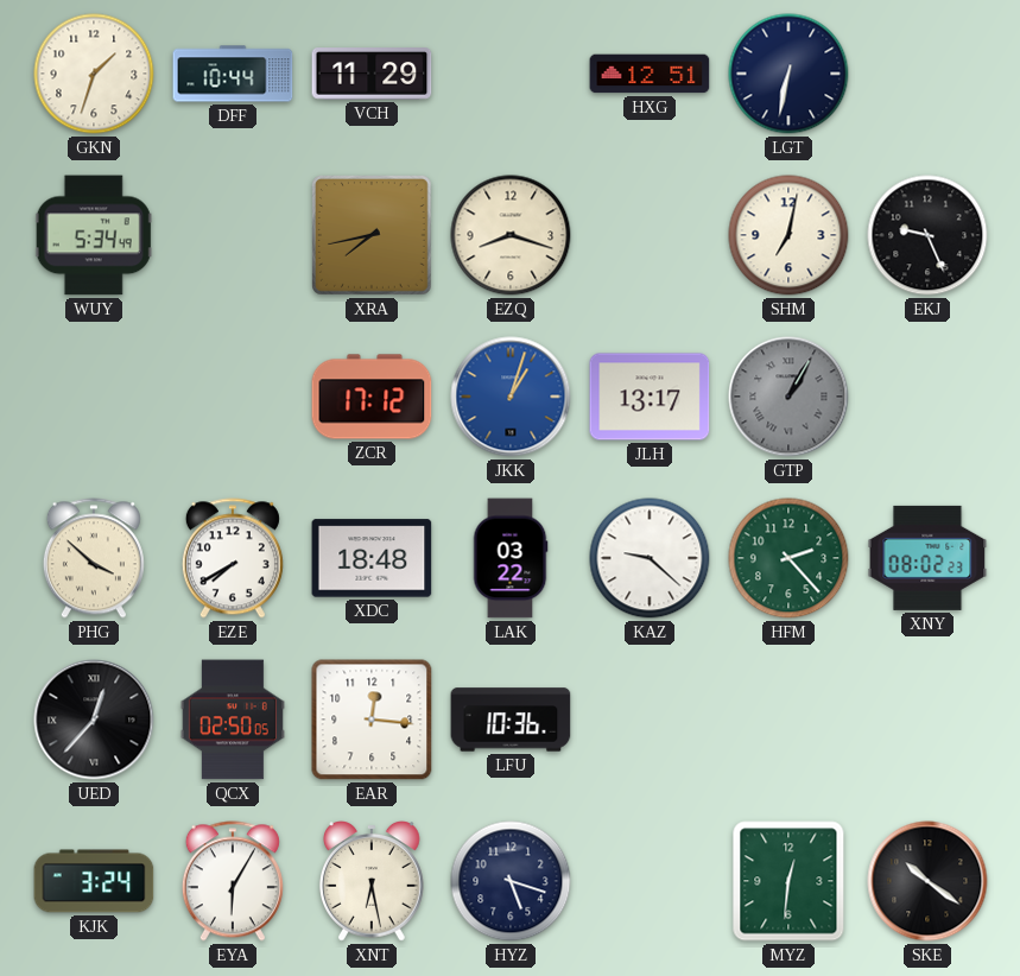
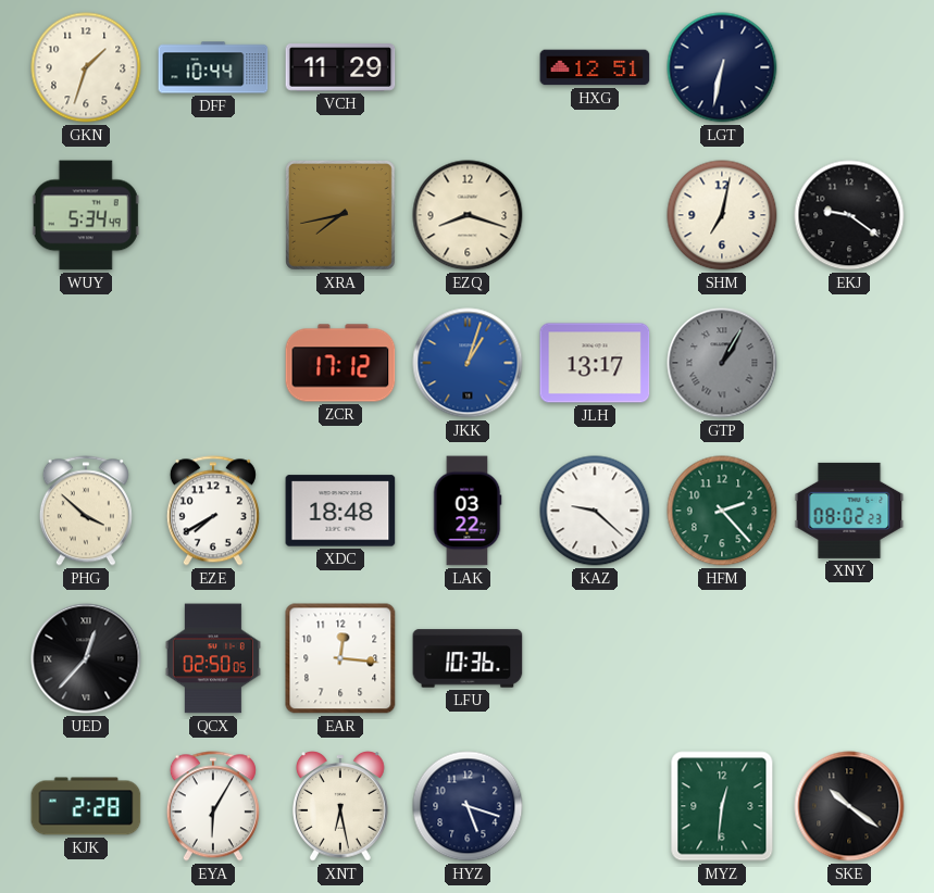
EKJ: 9:26 -> 9:21
KJK: 3:24 -> 2:28
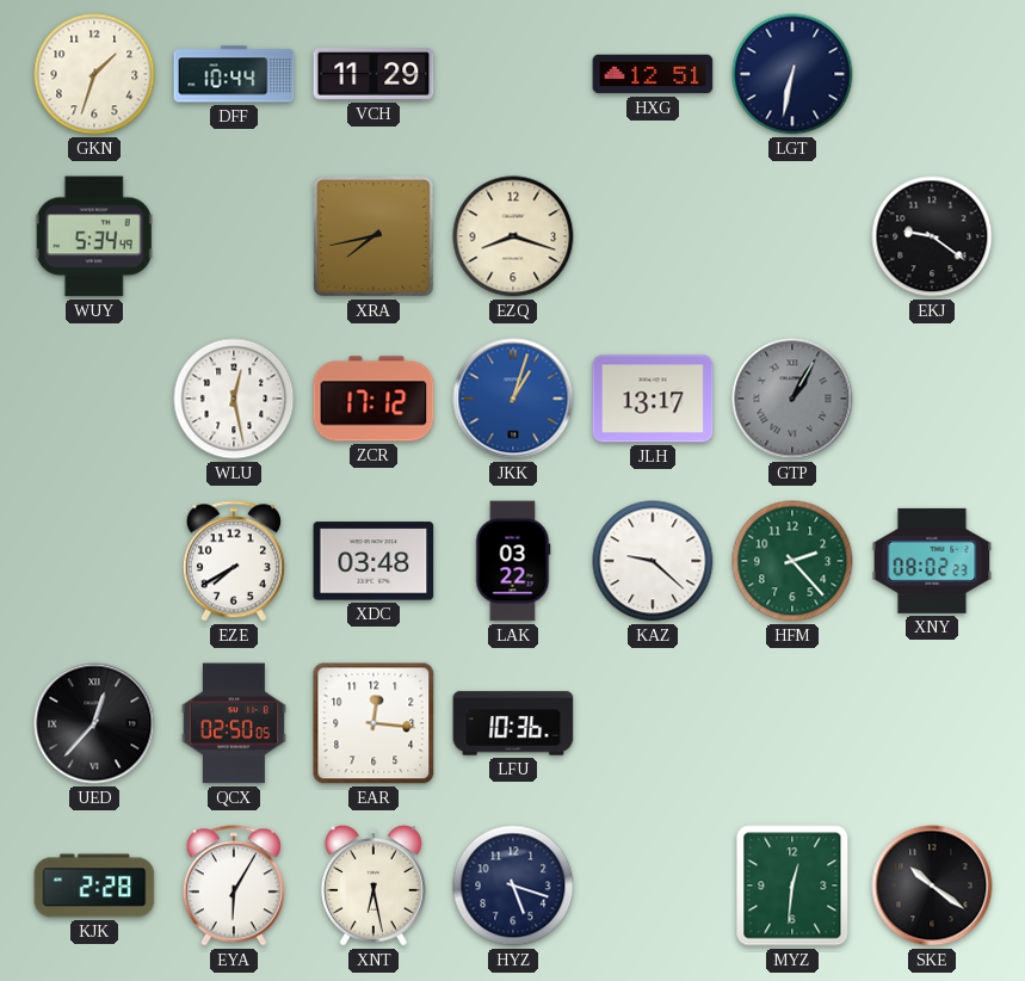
SHM: 7:02 -> none
WLU: none -> 12:28
PHG: 3:52 -> none
XDC: 18:48 -> 03:48
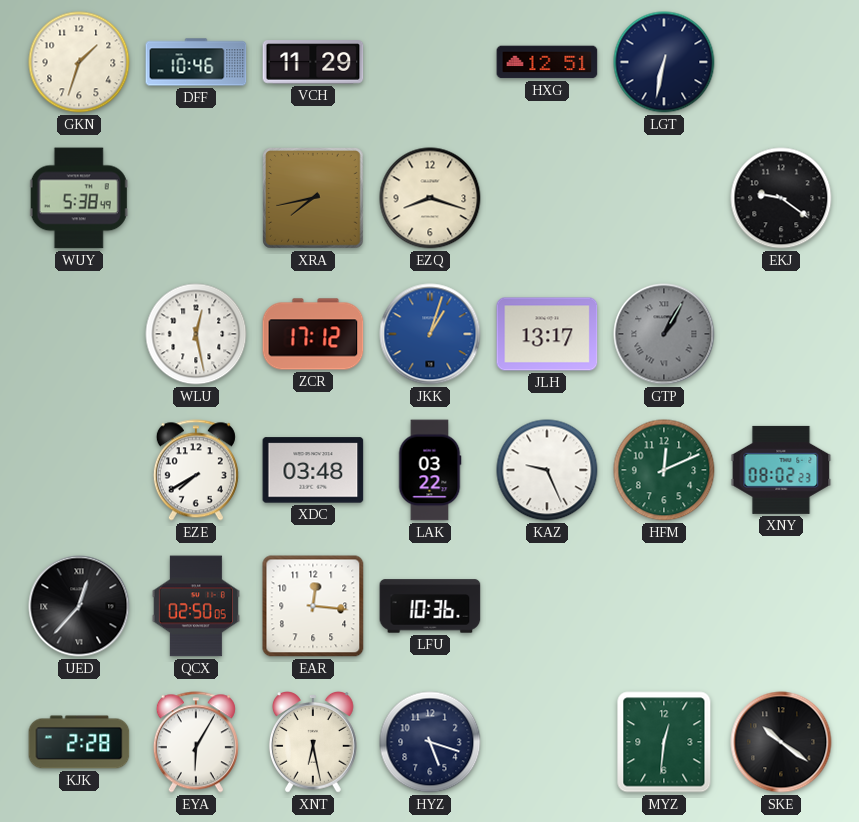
DFF: 10:44 -> 10:46
WUY: 5:34 -> 5:38
KAZ: 9:22 -> 9:26
HFM: 2:23 -> 12:11
